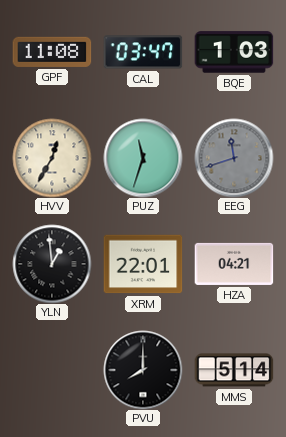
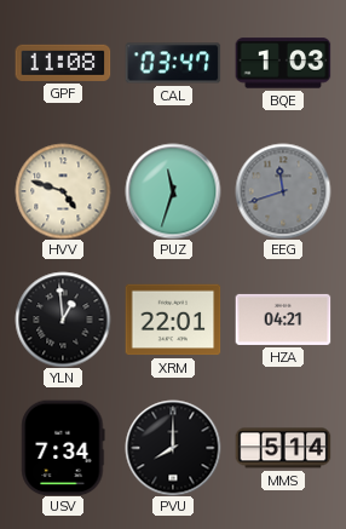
HVV: 12:35 -> 4:48
USV: none -> 7:34
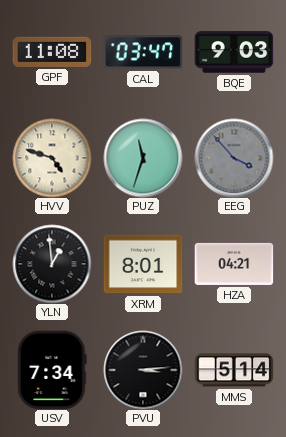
BQE: 1:03 -> 9:03
EEG: 11:42 -> 3:53
XRM: 22:01 -> 8:01
PVU: 8:00 -> 3:14
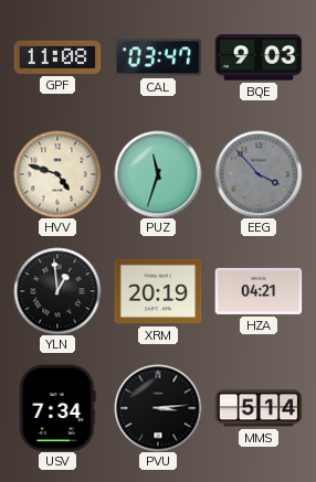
XRM: 8:01 -> 20:19
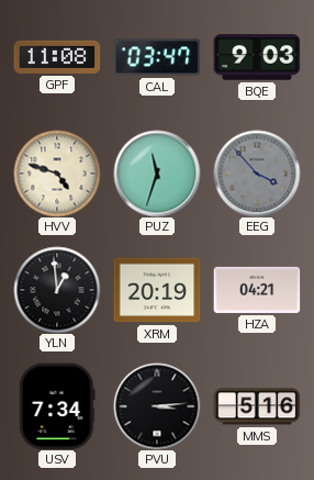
MMS: 5:14 -> 5:16
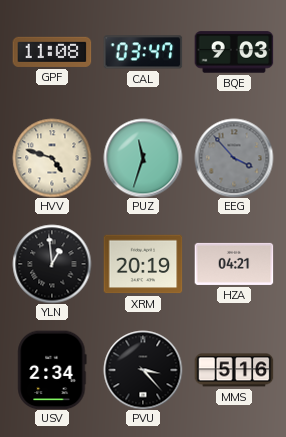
USV: 7:34 -> 2:34
PVU: 3:14 -> 3:23
